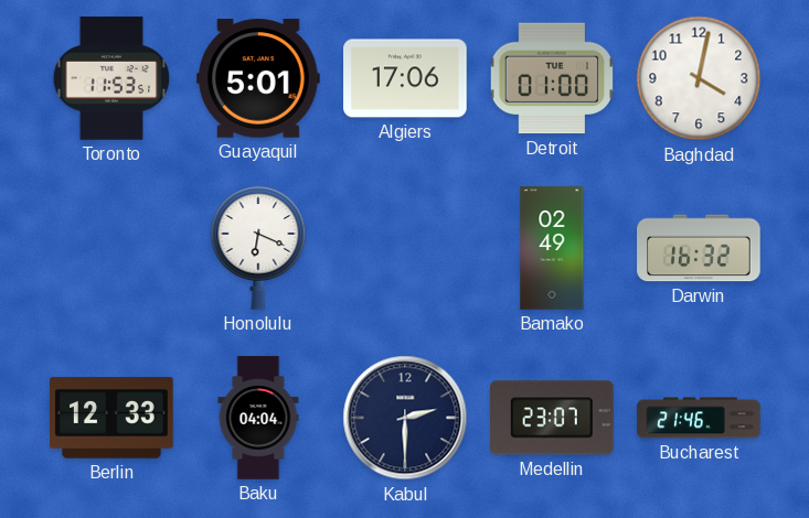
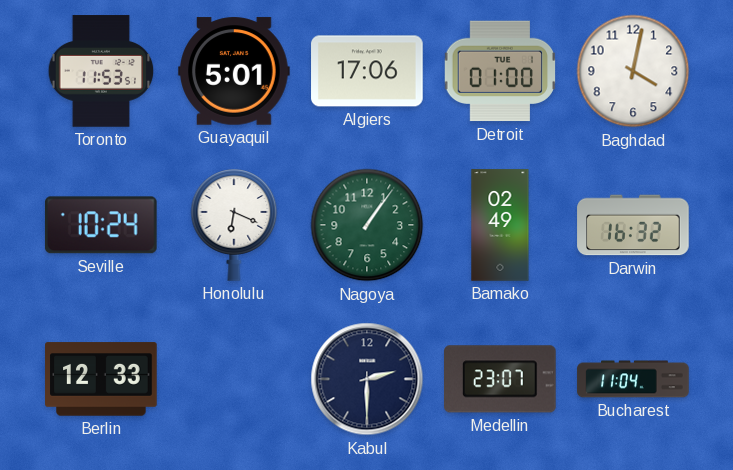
Seville: none -> 10:24
Nagoya: none -> 1:06
Baku: 04:04 -> none
Bucharest: 21:46 -> 11:04
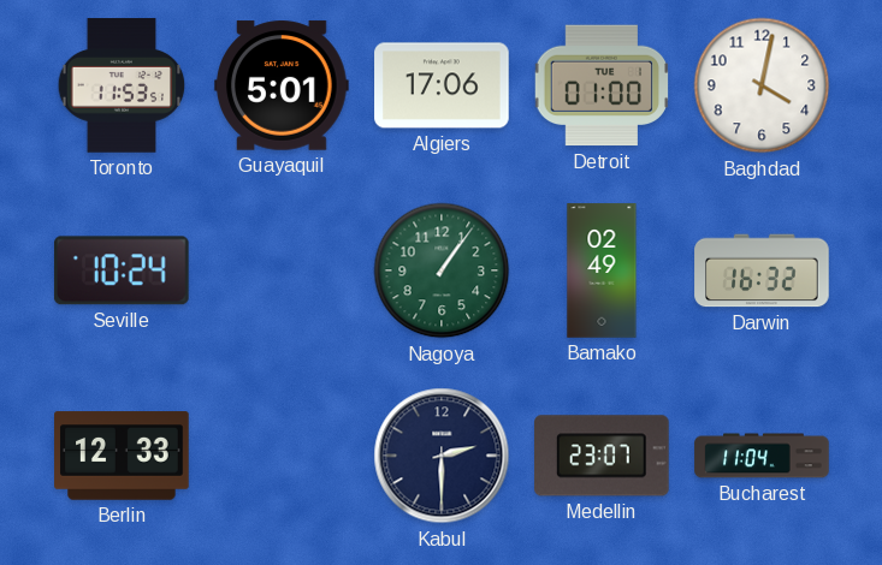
Honolulu: 6:19 -> none
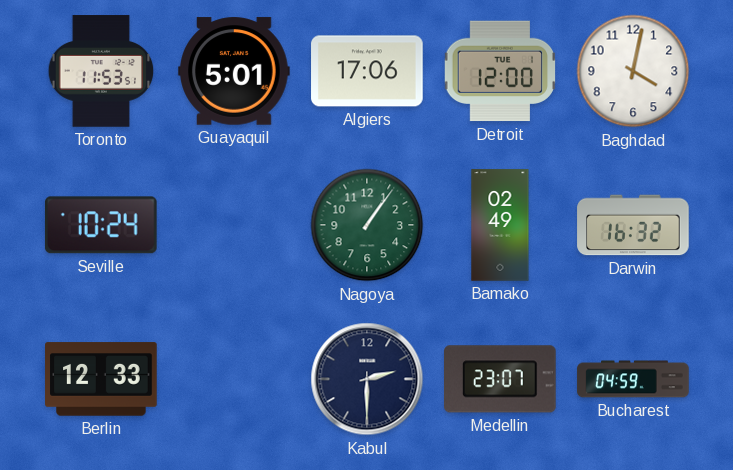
Detroit: 01:00 -> 12:00
Bucharest: 11:04 -> 04:59
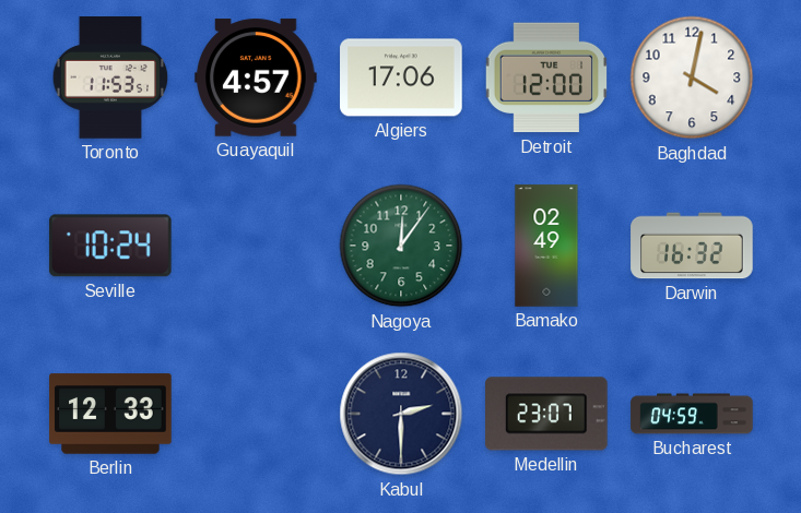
Guayaquil: 5:01 -> 4:57
Nagoya: 1:06 -> 12:06
